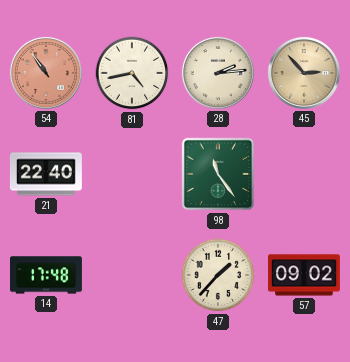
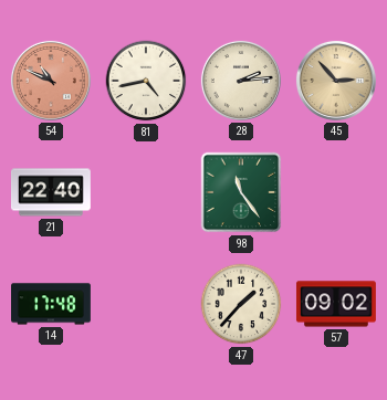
54: 10:54 -> 10:49
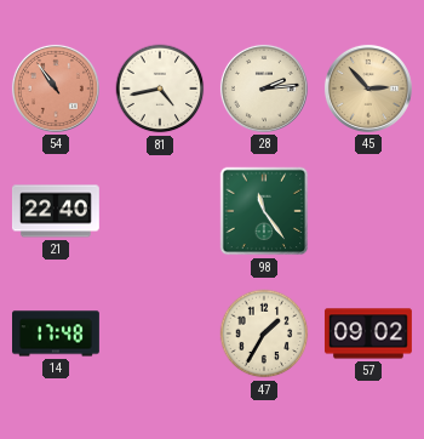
54: 10:49 -> 10:54
47: 1:37 -> 1:35
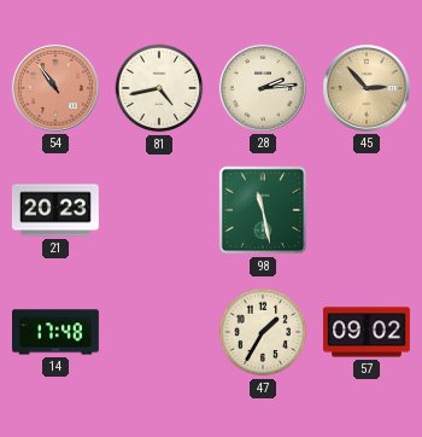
21: 22:40 -> 20:23
98: 11:24 -> 11:28
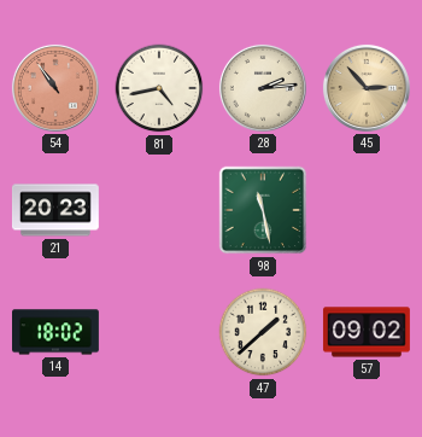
14: 17:48 -> 18:02
47: 1:35 -> 1:38
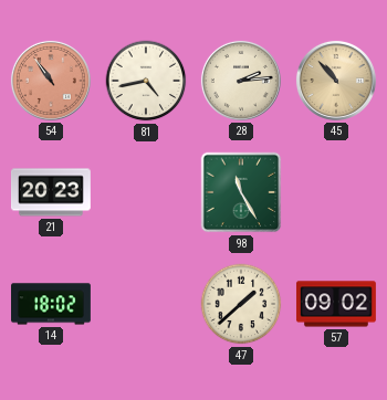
45: 2:53 -> 10:53
98: 11:28 -> 11:25
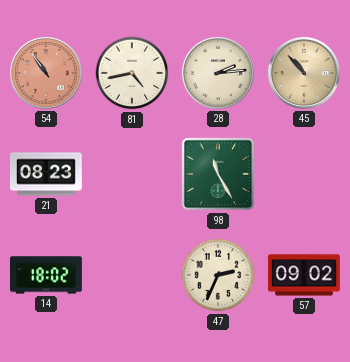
21: 20:23 -> 08:23
47: 1:38 -> 2:34
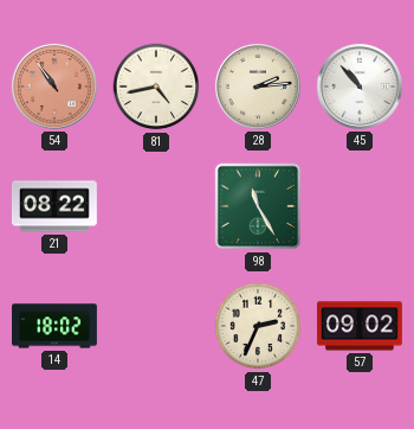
45 dial: champagne -> white
21: 08:23 -> 08:22
